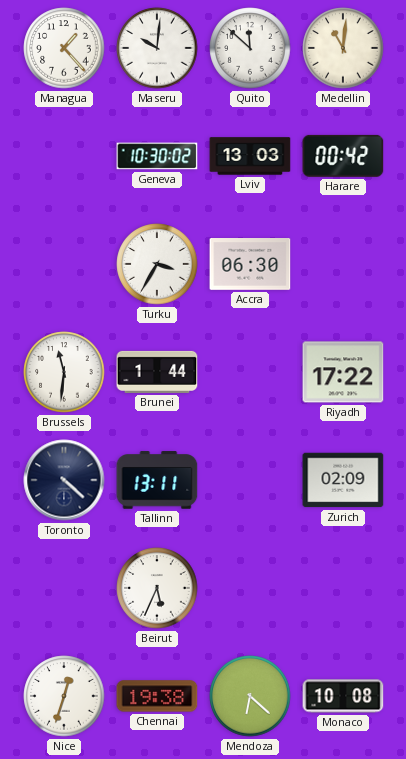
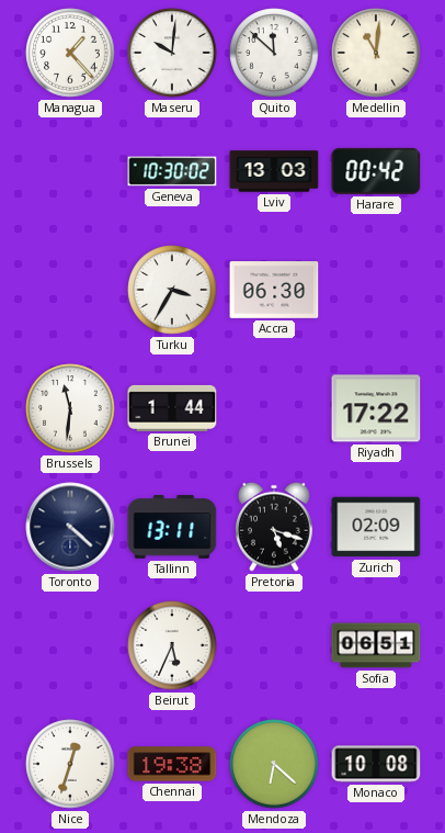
Pretoria: none -> 5:18
Sofia: none -> 06:51
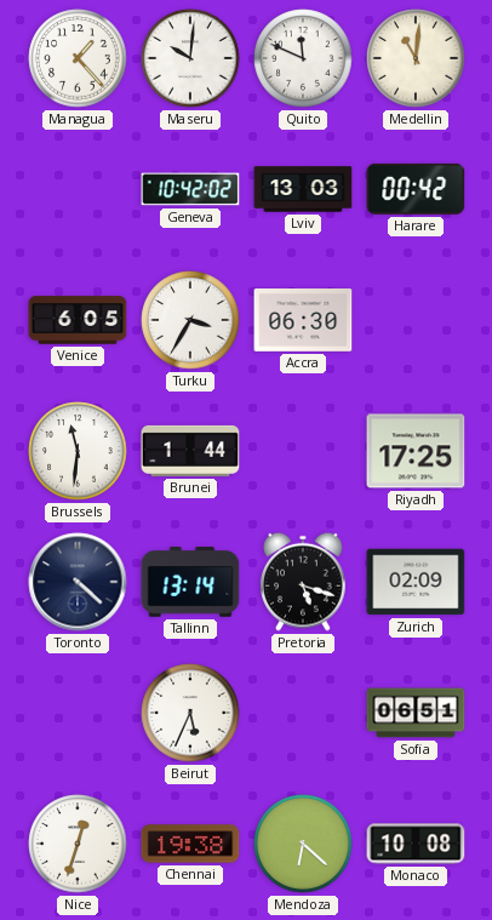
Quito: 11:52 -> 11:49
Geneva: 10:30 -> 10:42
Venice: none -> 6:05
Riyadh: 17:22 -> 17:25
Tallinn: 13:11 -> 13:14
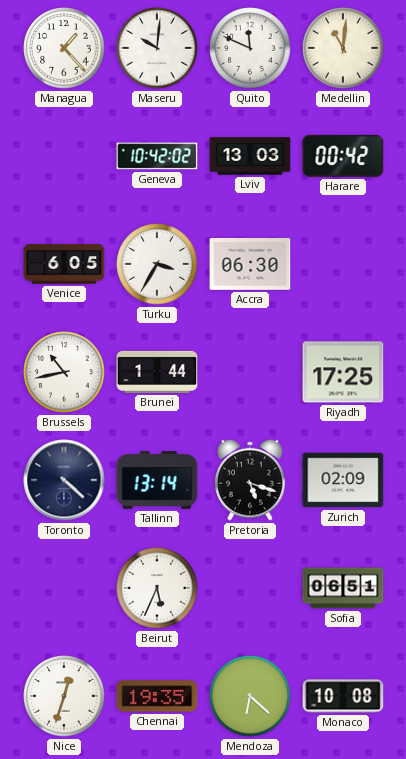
Brussels: 11:31 -> 10:43
Chennai: 19:38 -> 19:35
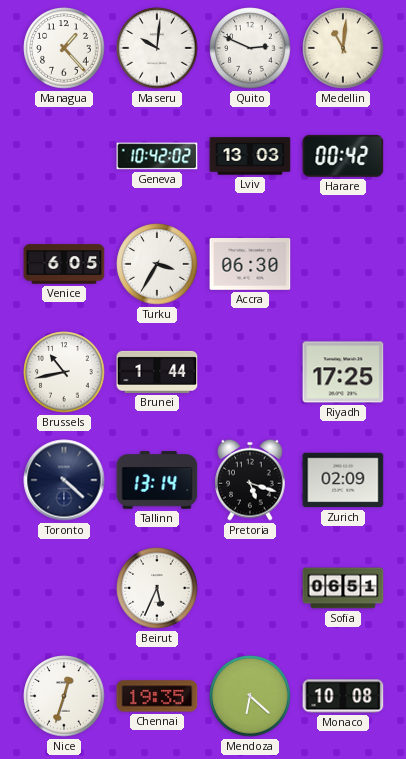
Quito: 11:49 -> 2:49
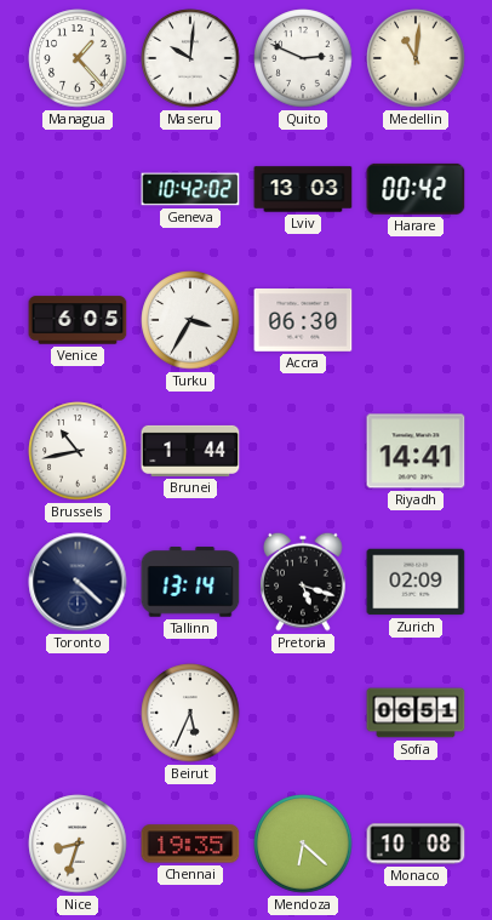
Riyadh: 17:25 -> 14:41
Nice: 12:33 -> 8:33
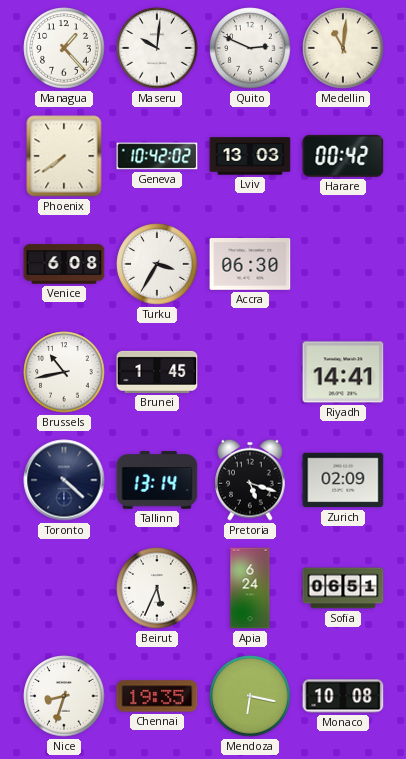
Phoenix: none -> 7:39
Venice: 6:05 -> 6:08
Brunei: 1:44 -> 1:45
Apia: none -> 6:24
Mendoza: 6:22 -> 6:17
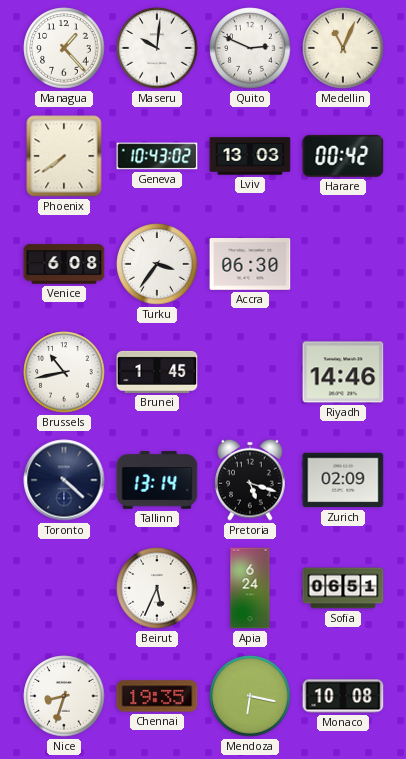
Medellin: 11:01 -> 11:04
Geneva: 10:42 -> 10:43
Turku: 3:35 -> 3:36
Riyadh: 14:41 -> 14:46
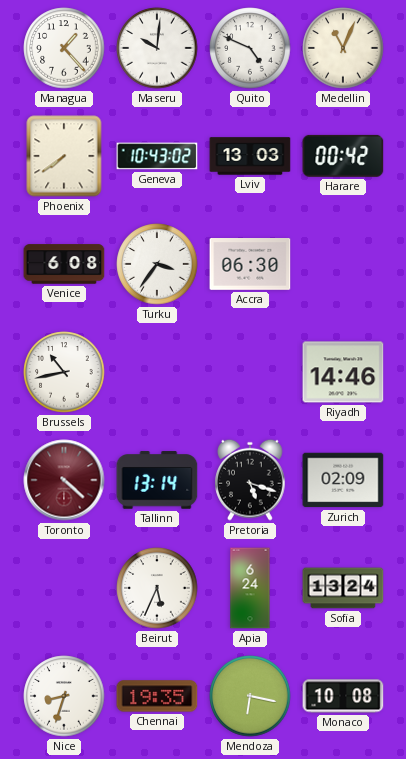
Quito: 2:49 -> 4:49
Brunei: 1:45 -> none
Toronto dial: navy -> burgundy
Sofia: 06:51 -> 13:24
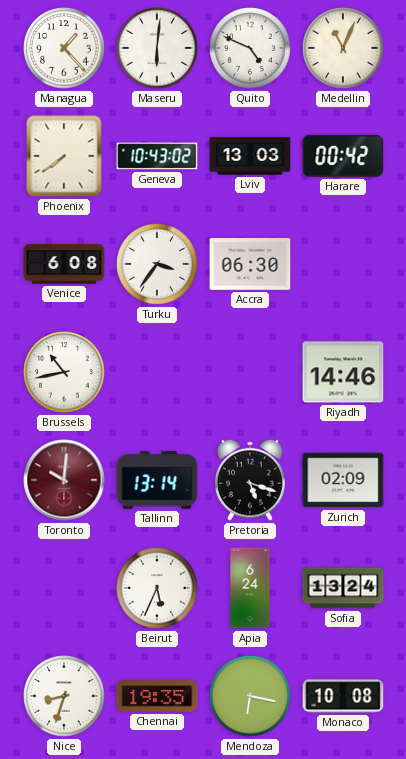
Maseru: 10:01 -> 6:01
Toronto: 4:22 -> 10:01
